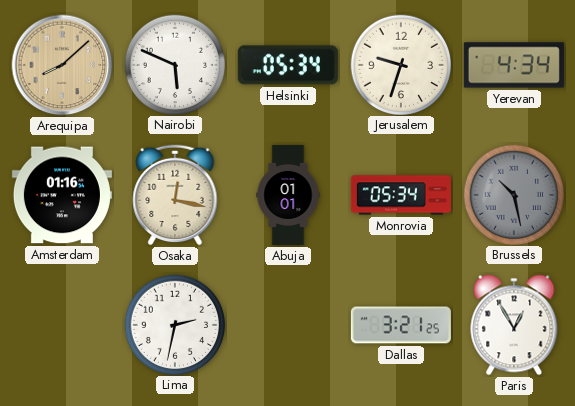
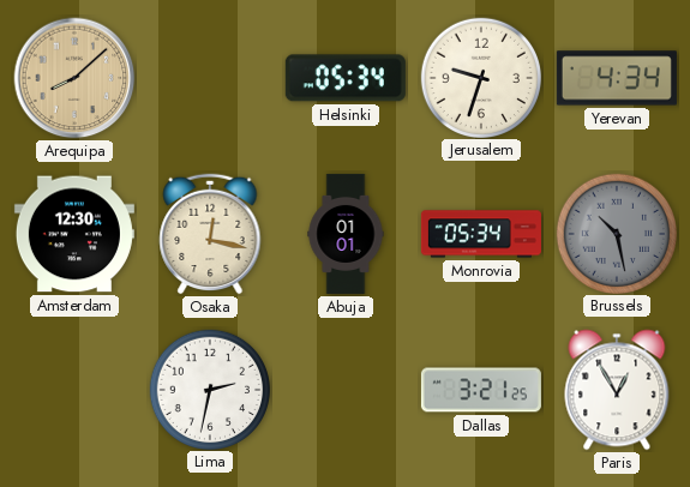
Nairobi: 5:49 -> none
Amsterdam: 01:16 -> 12:30
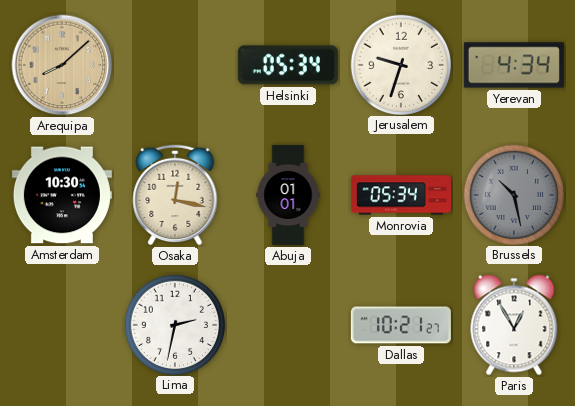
Amsterdam: 12:30 -> 10:30
Dallas: 3:21 -> 10:21
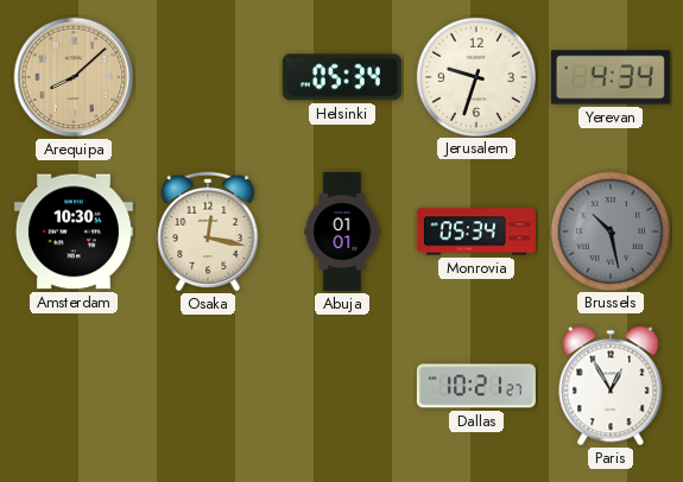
Lima: 2:32 -> none
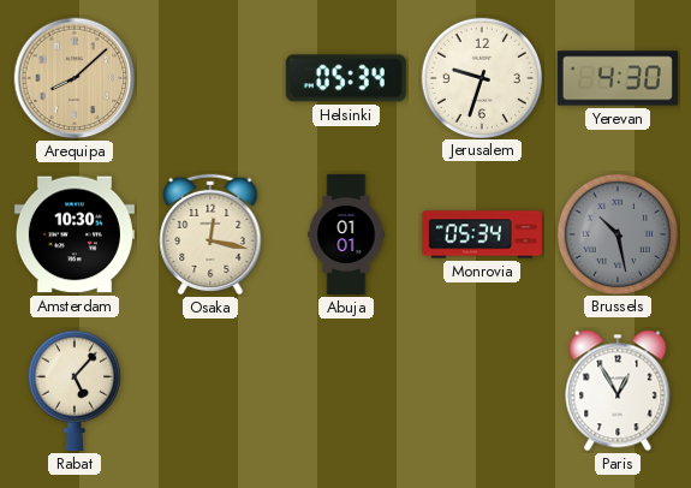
Yerevan: 4:34 -> 4:30
Rabat: none -> 5:07
Dallas: 10:21 -> none
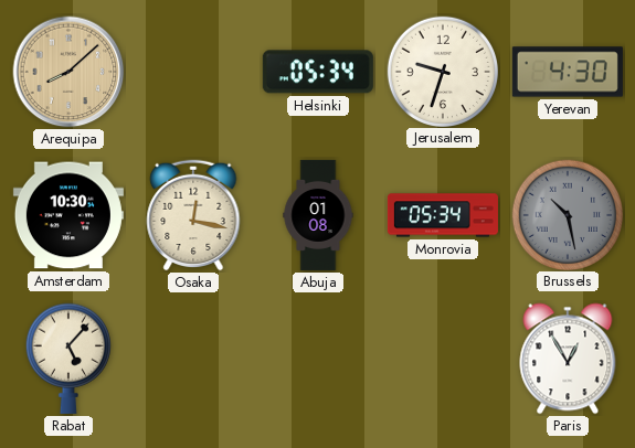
Abuja: 01:01 -> 01:08
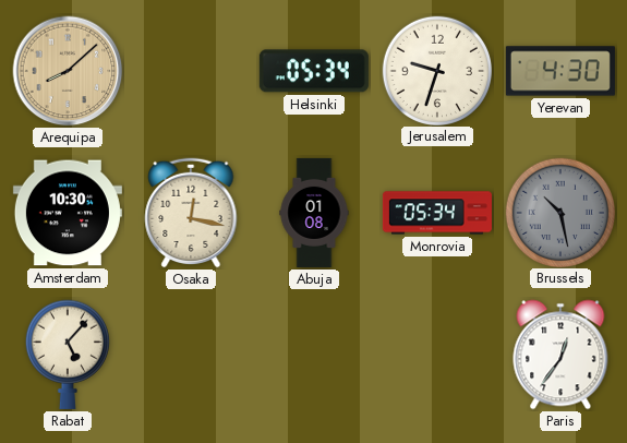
Paris: 12:55 -> 12:36
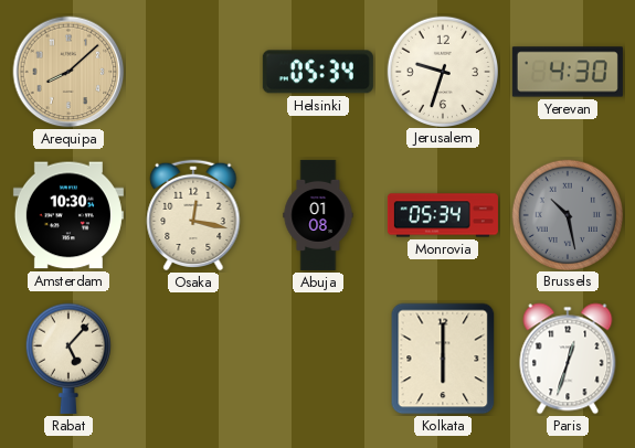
Kolkata: none -> 6:00
Paris: 12:36 -> 12:33
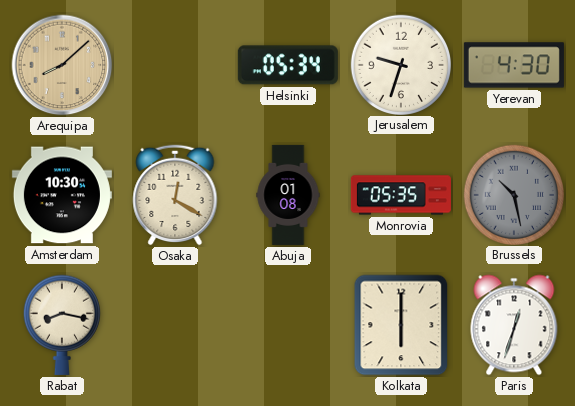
Osaka: 12:17 -> 12:20
Monrovia: 05:34 -> 05:35
Rabat: 5:07 -> 8:17
